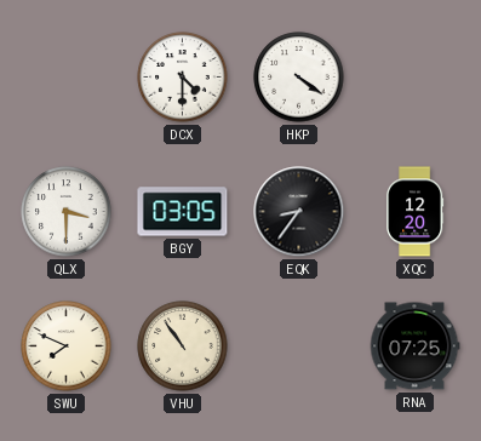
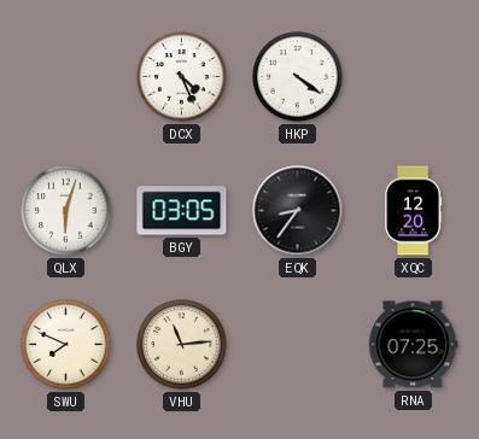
DCX: 4:30 -> 4:26
QLX: 3:30 -> 6:03
VHU: 10:54 -> 11:14
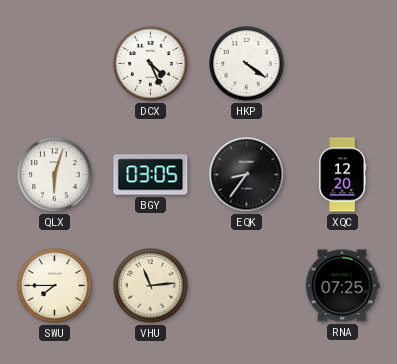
SWU: 7:49 -> 7:45
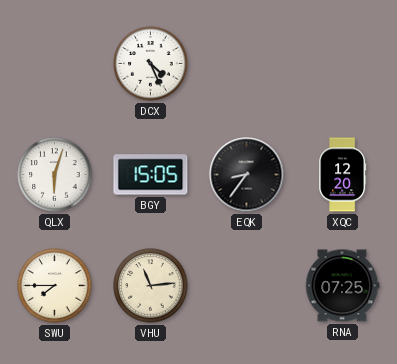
HKP: 4:21 -> none
BGY: 03:05 -> 15:05
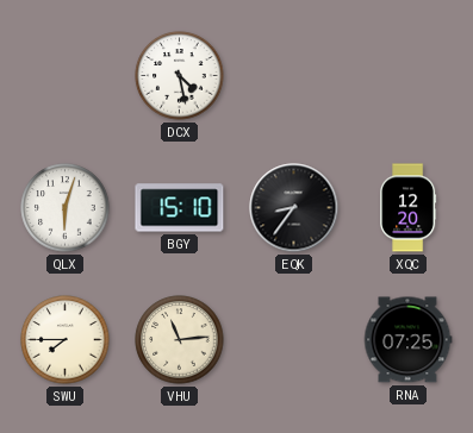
DCX: 4:26 -> 4:28
BGY: 15:05 -> 15:10
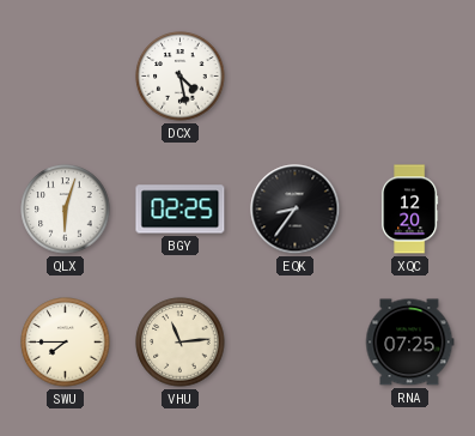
BGY: 15:10 -> 02:25
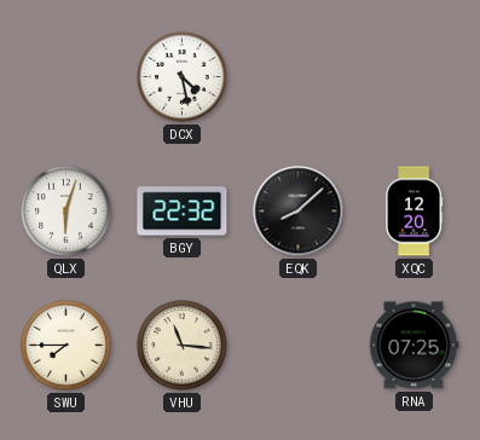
BGY: 02:25 -> 22:32
EQK: 8:36 -> 8:08
VHU: 11:14 -> 11:16
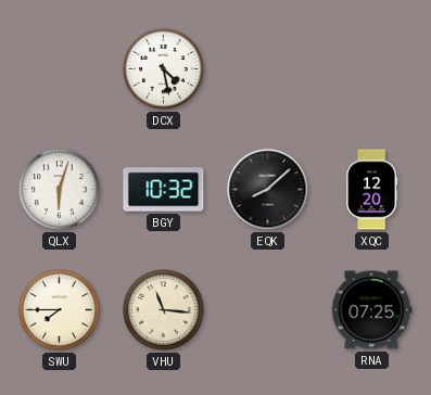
BGY: 22:32 -> 10:32
